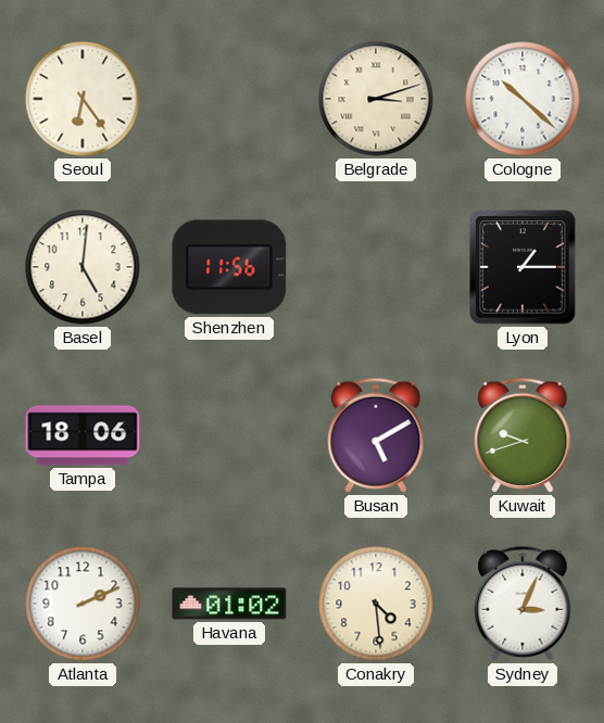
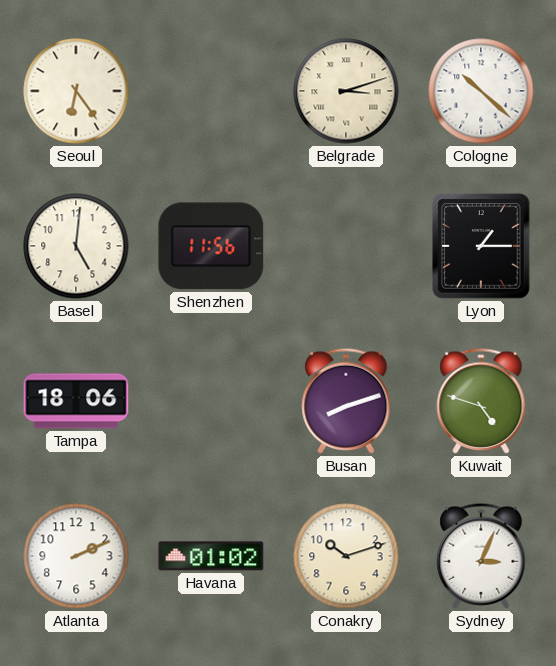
Busan: 5:10 -> 8:12
Kuwait: 9:42 -> 4:48
Conakry: 4:29 -> 10:12
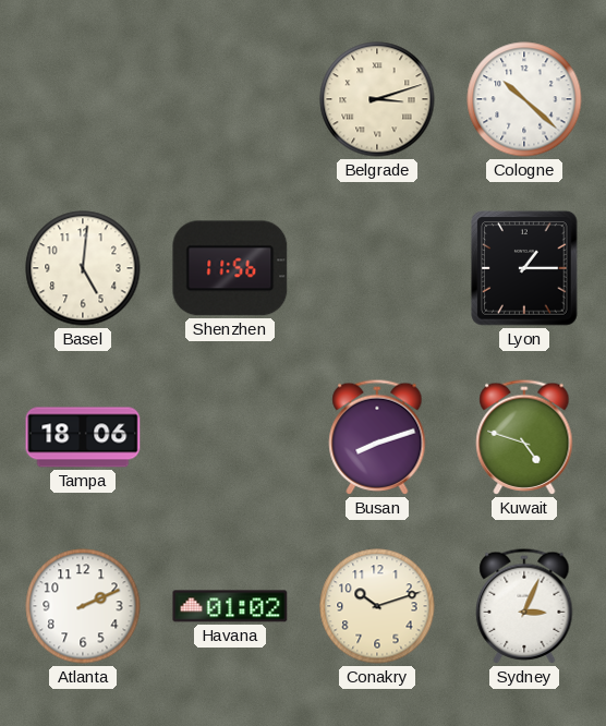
Seoul: 6:24 -> none
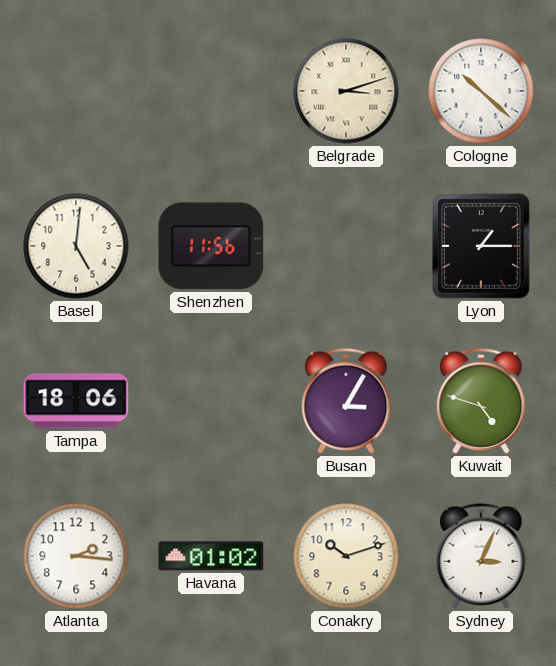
Busan: 8:12 -> 3:05
Atlanta: 2:11 -> 2:16
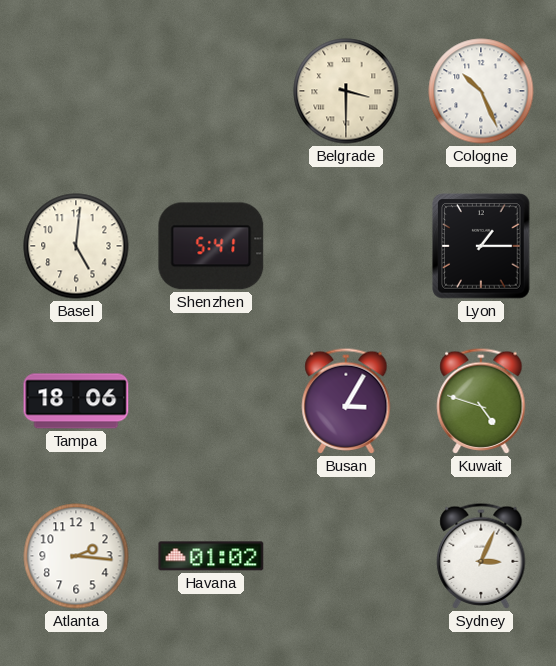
Belgrade: 3:12 -> 3:30
Cologne: 10:22 -> 10:26
Shenzhen: 11:56 -> 5:41
Conakry: 10:12 -> none
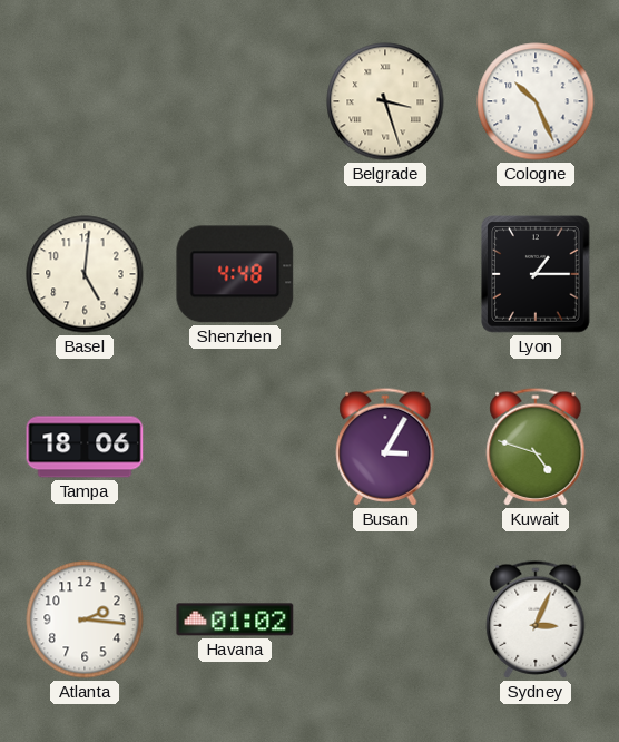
Belgrade: 3:30 -> 3:27
Shenzhen: 5:41 -> 4:48
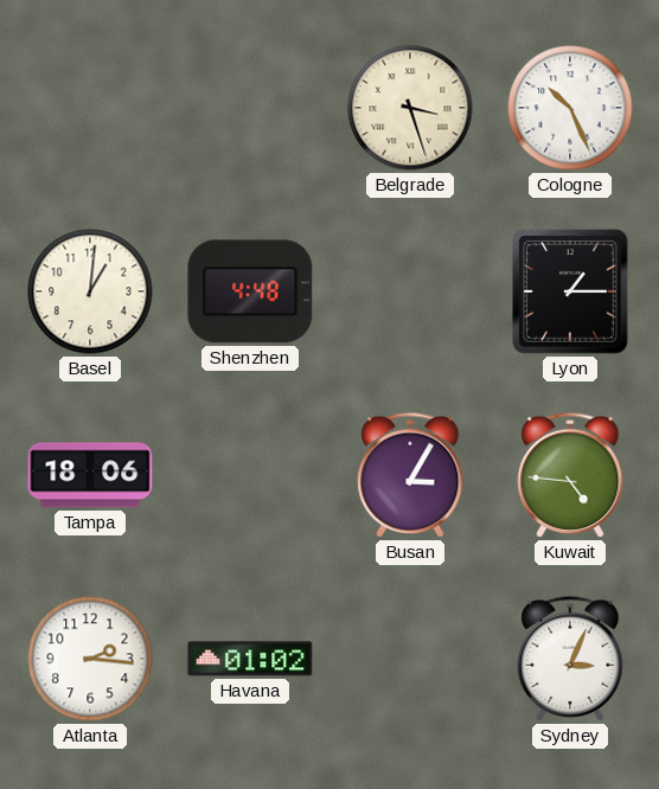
Basel: 5:01 -> 1:01
Kuwait: 4:48 -> 4:46
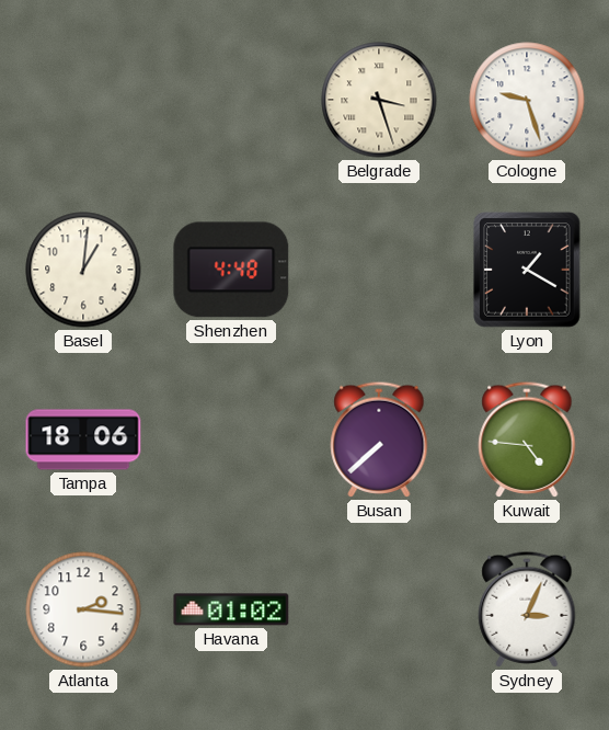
Cologne: 10:26 -> 9:27
Lyon: 1:15 -> 1:20
Busan: 3:05 -> 7:38
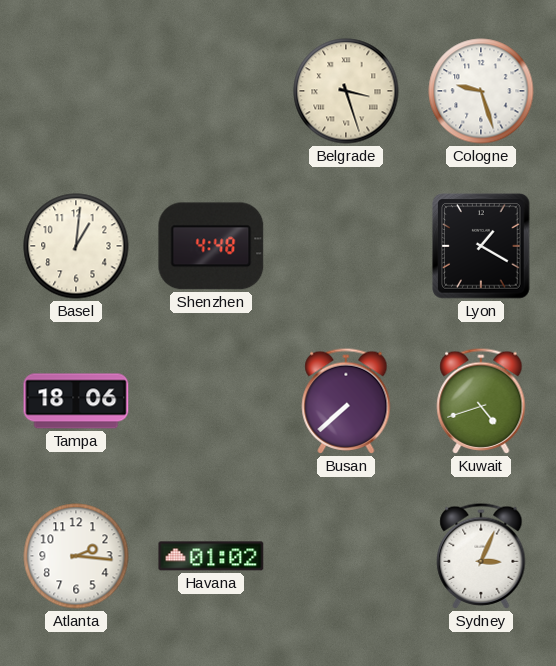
Kuwait: 4:46 -> 4:42
